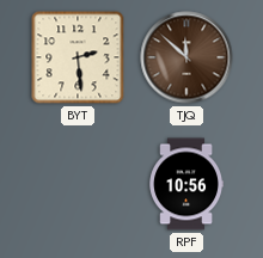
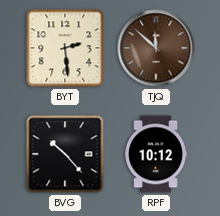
BVG: none -> 10:23
RPF: 10:56 -> 10:12
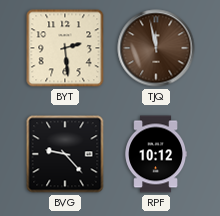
TJQ: 11:52 -> 11:58
BVG: 10:23 -> 9:23
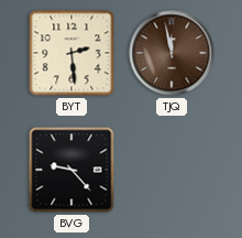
RPF: 10:12 -> none
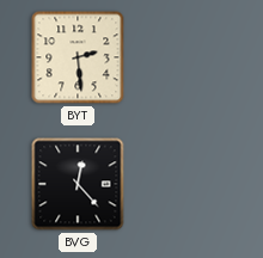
TJQ: 11:58 -> none
BVG: 9:23 -> 12:23
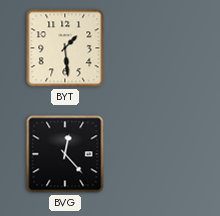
BYT: 2:29 -> 1:29
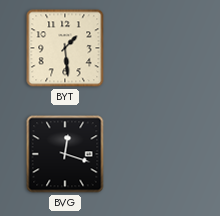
BVG: 12:23 -> 12:18
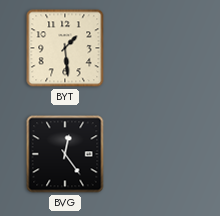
BVG: 12:18 -> 12:24
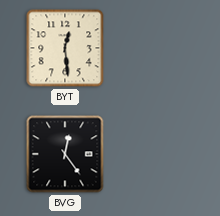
BYT: 1:29 -> 12:29
